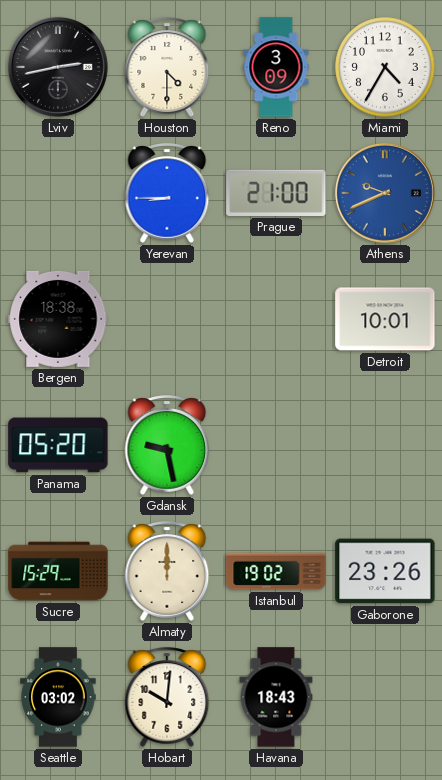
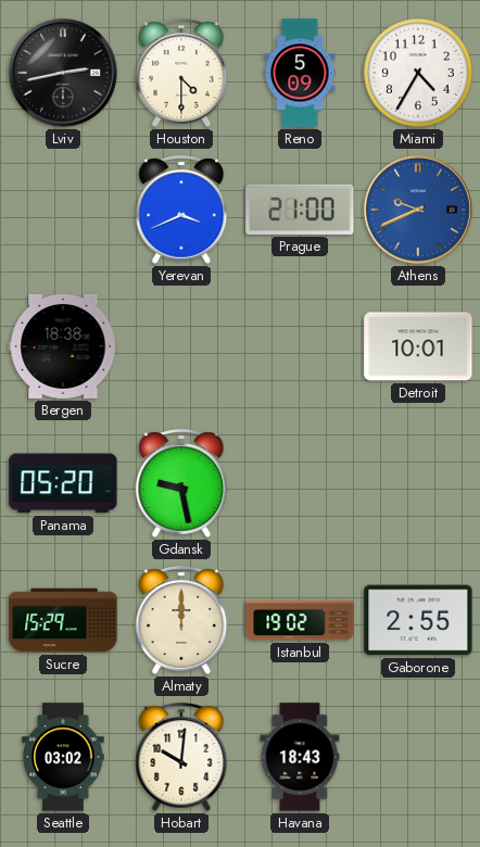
Reno: 3:09 -> 5:09
Yerevan: 8:45 -> 3:41
Gaborone: 23:26 -> 2:55
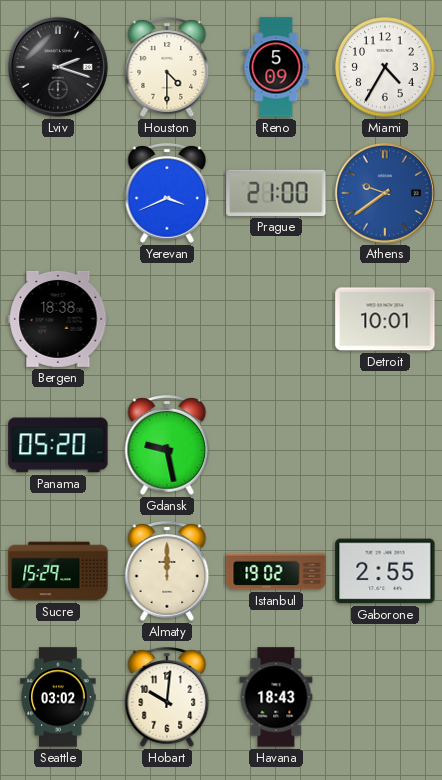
Lviv: 2:43 -> 2:18
Athens: 9:41 -> 9:39
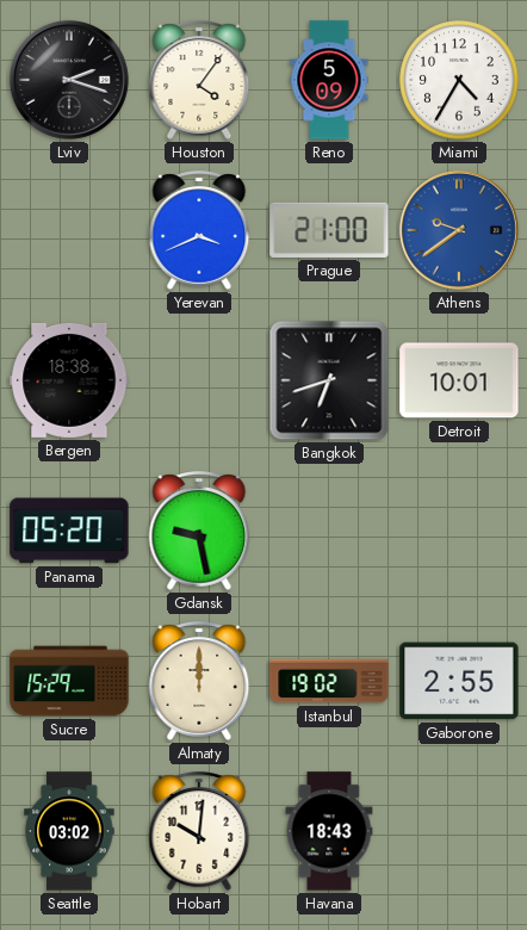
Houston: 4:30 -> 4:06
Bangkok: none -> 6:42
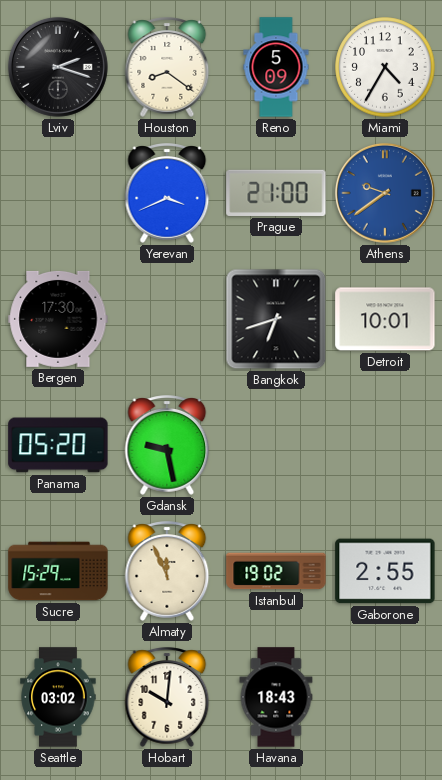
Houston: 4:06 -> 8:21
Bergen: 18:38 -> 17:30
Almaty: 12:00 -> 11:56
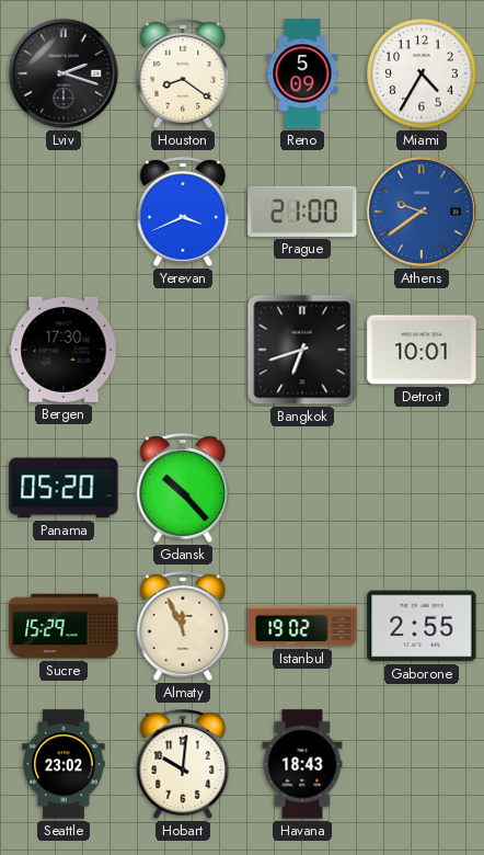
Gdansk: 9:28 -> 10:23
Seattle: 03:02 -> 23:02
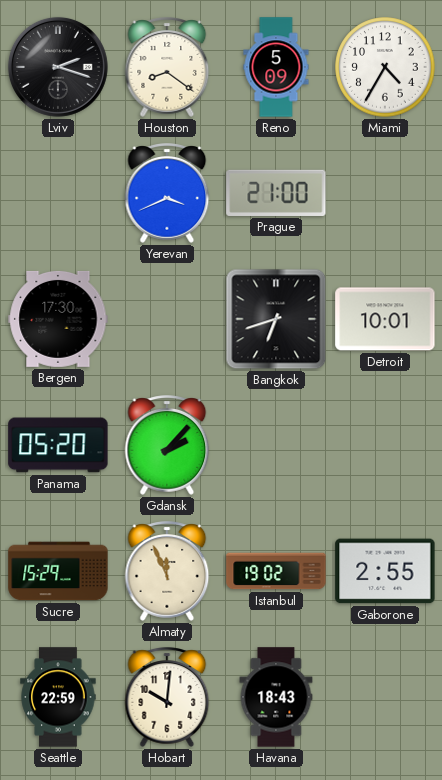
Athens: 9:39 -> none
Gdansk: 10:23 -> 2:07
Seattle: 23:02 -> 22:59
